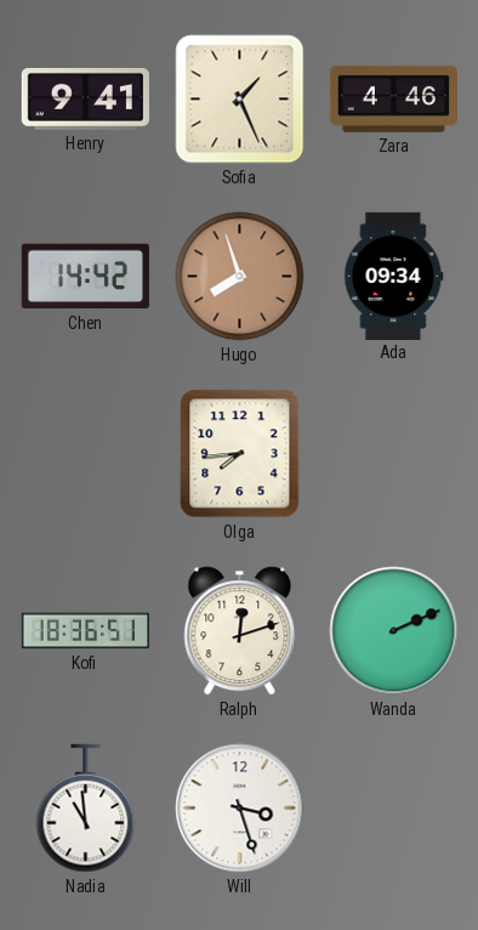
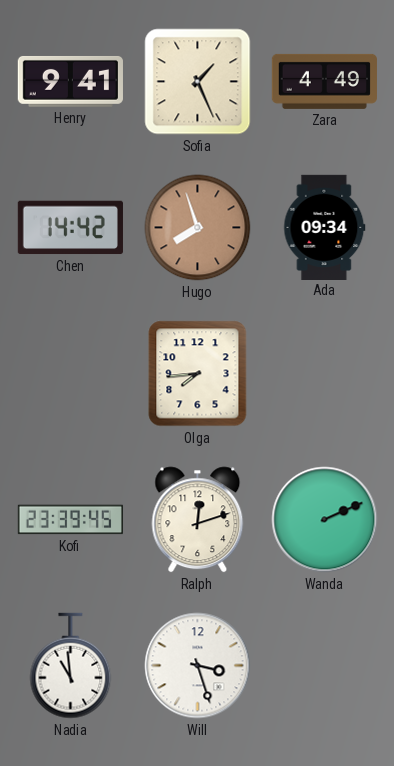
Zara: 4:46 -> 4:49
Kofi: 18:36 -> 23:39
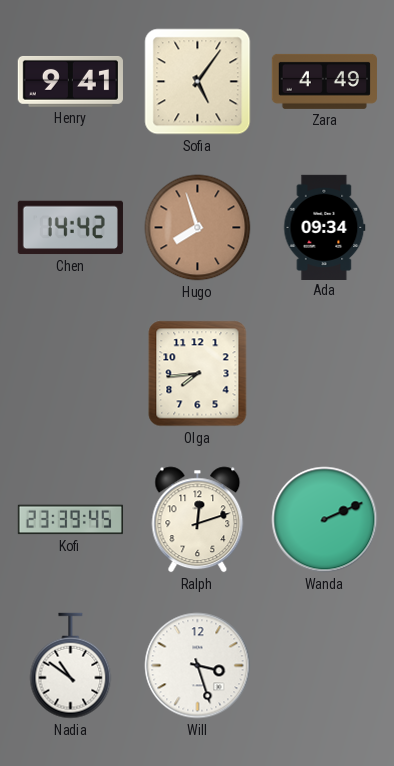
Sofia: 1:26 -> 5:06
Nadia: 10:59 -> 10:51
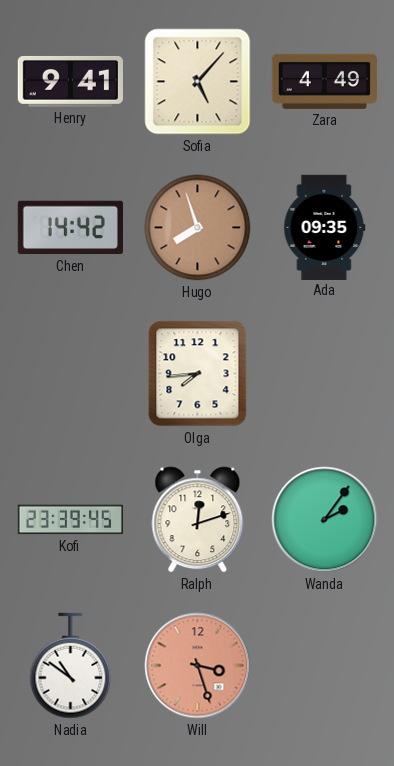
Sofia: 5:06 -> 5:07
Ada: 09:34 -> 09:35
Wanda: 2:11 -> 2:06
Will dial: white -> salmon
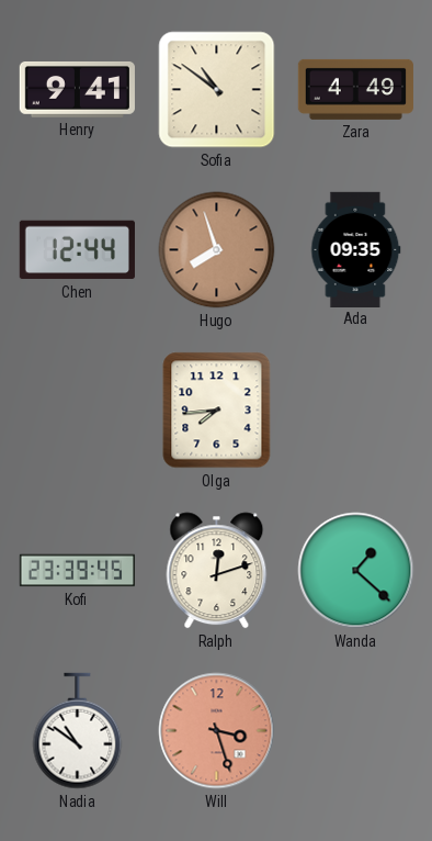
Sofia: 5:07 -> 10:51
Chen: 14:42 -> 12:44
Wanda: 2:06 -> 1:22
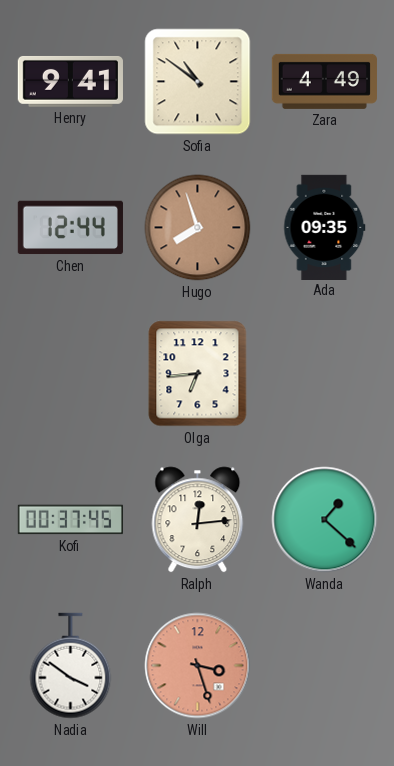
Olga: 7:44 -> 6:44
Kofi: 23:39 -> 00:37
Ralph: 12:12 -> 12:14
Nadia: 10:51 -> 3:51
